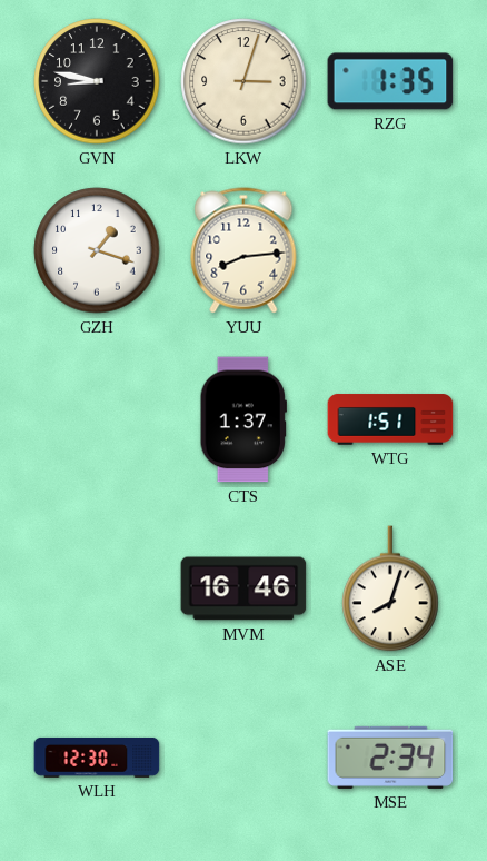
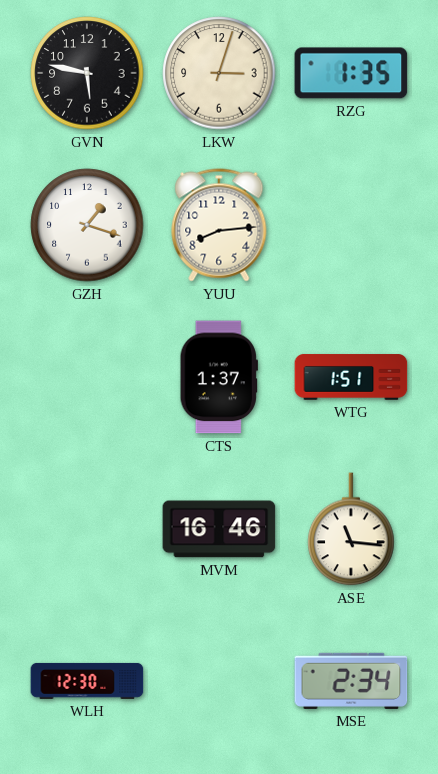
GVN: 8:47 -> 5:47
ASE: 8:03 -> 11:16
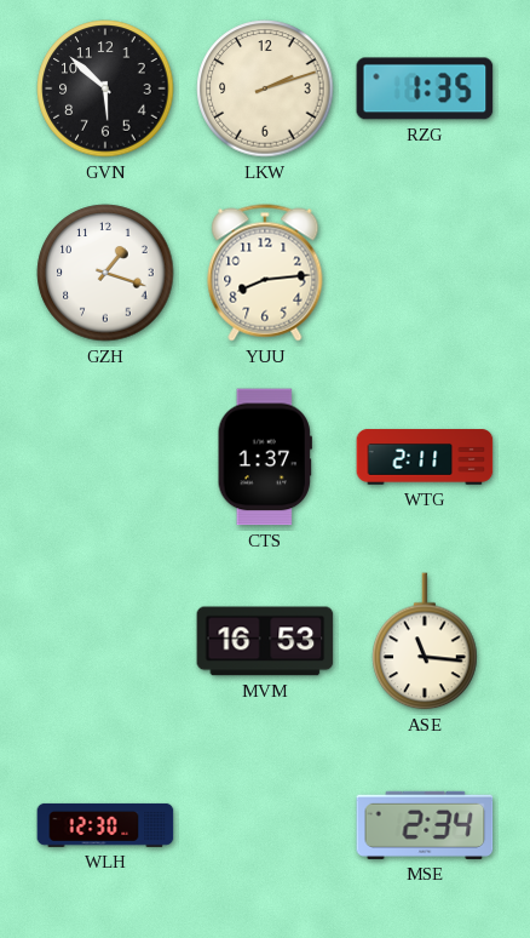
GVN: 5:47 -> 5:52
LKW: 3:03 -> 2:12
WTG: 1:51 -> 2:11
MVM: 16:46 -> 16:53
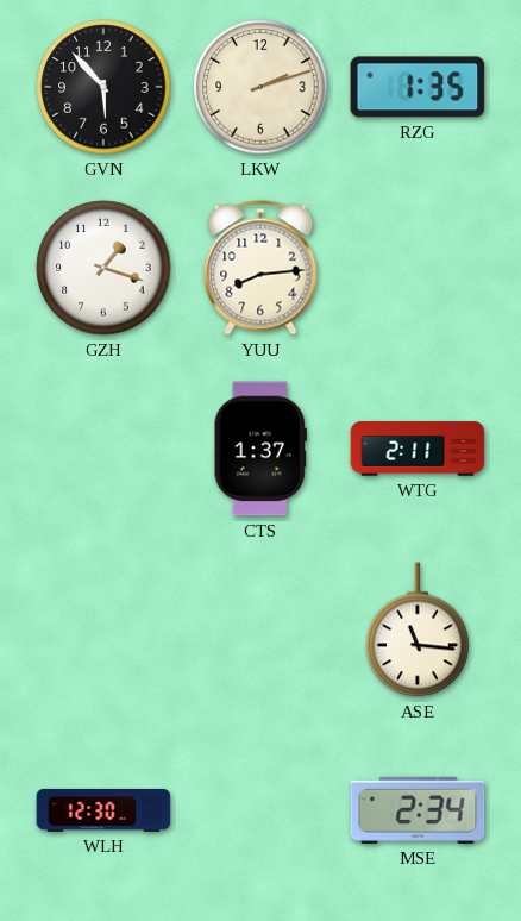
GVN: 5:52 -> 5:53
MVM: 16:53 -> none
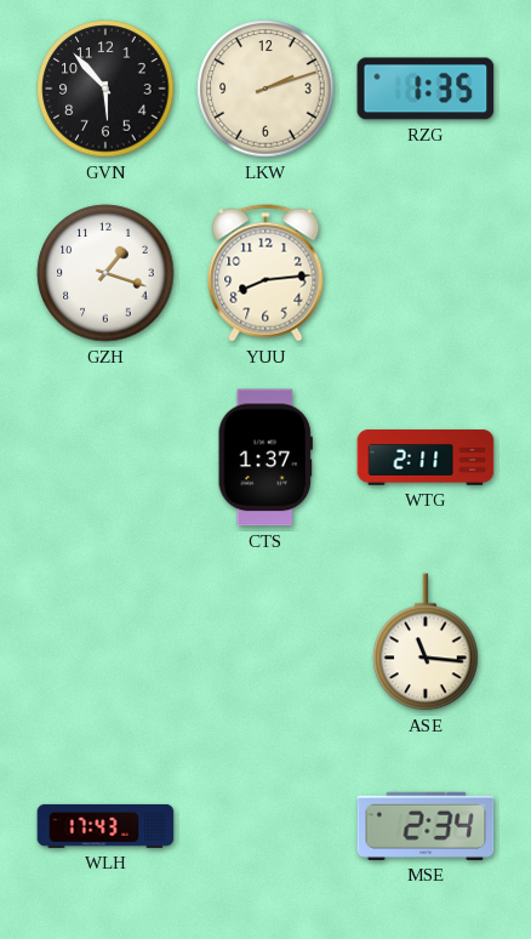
WLH: 12:30 -> 17:43
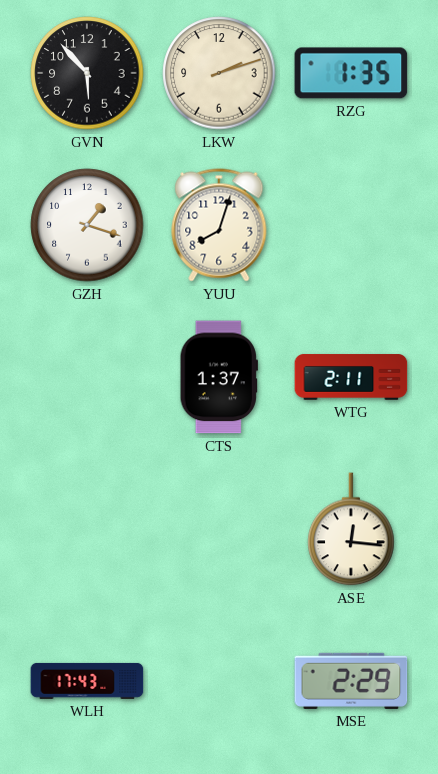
YUU: 8:14 -> 8:03
ASE: 11:16 -> 12:16
MSE: 2:34 -> 2:29
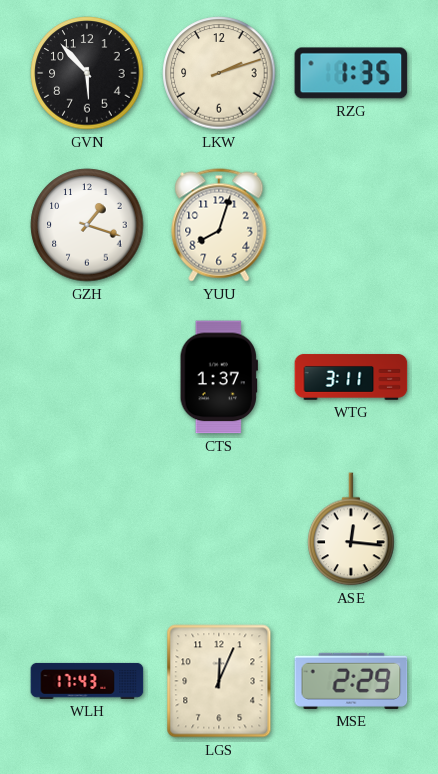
WTG: 2:11 -> 3:11
LGS: none -> 12:04
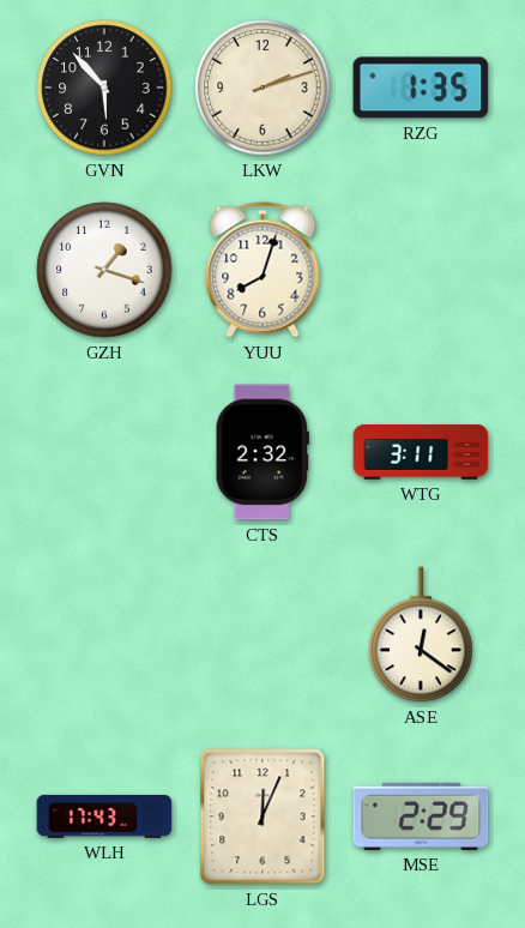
CTS: 1:37 -> 2:32
ASE: 12:16 -> 12:21
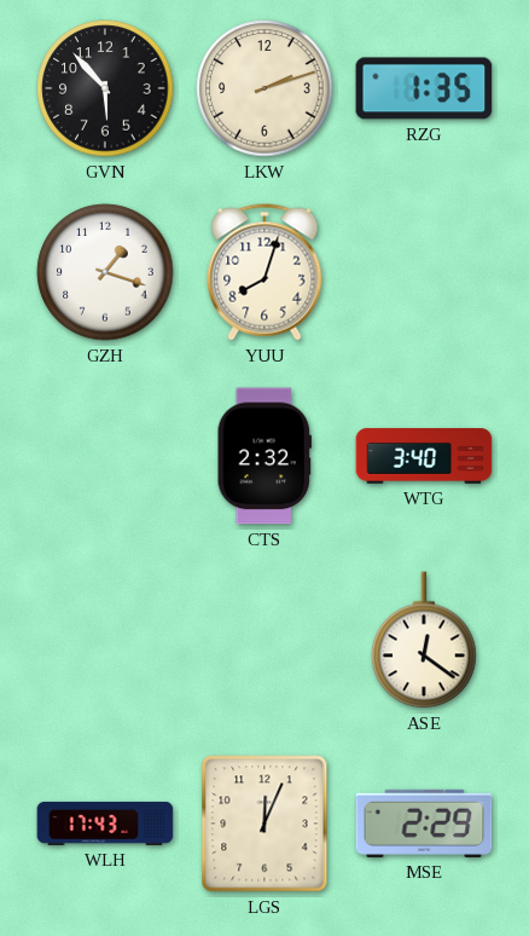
WTG: 3:11 -> 3:40
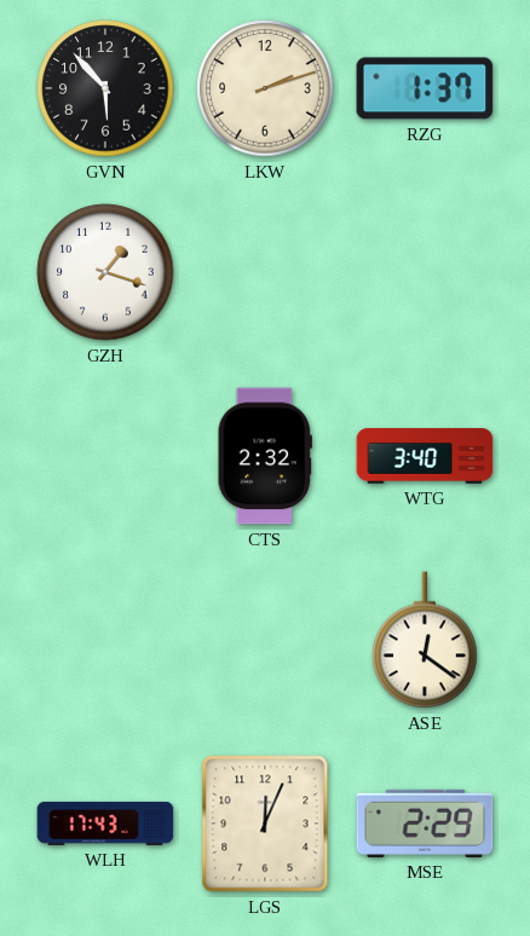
RZG: 1:35 -> 1:37
YUU: 8:03 -> none
